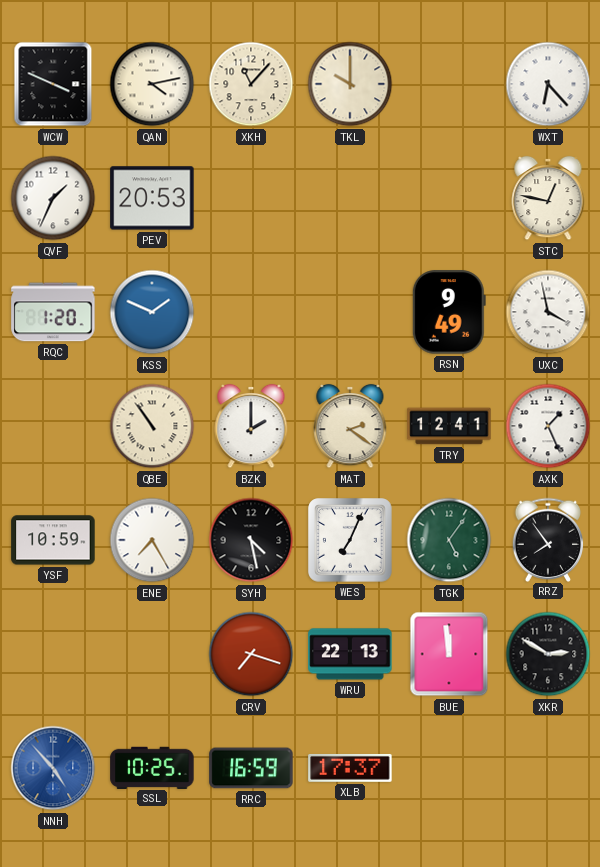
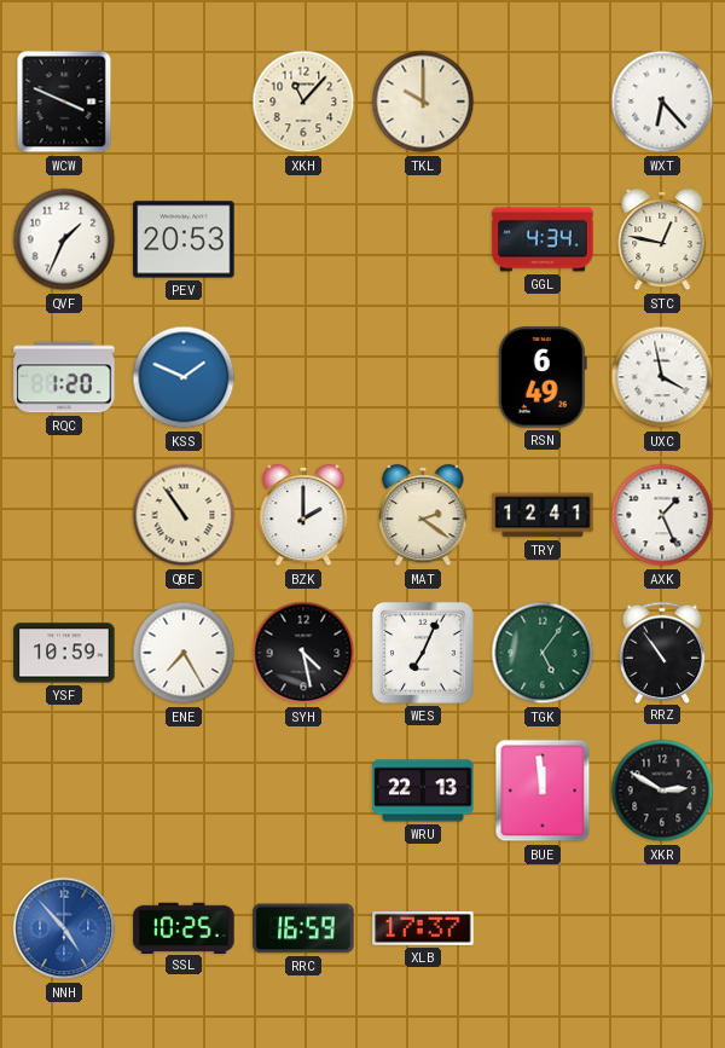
QAN: 4:13 -> none
GGL: none -> 4:34
RSN: 9:49 -> 6:49
RRZ: 7:54 -> 10:54
CRV: 7:18 -> none
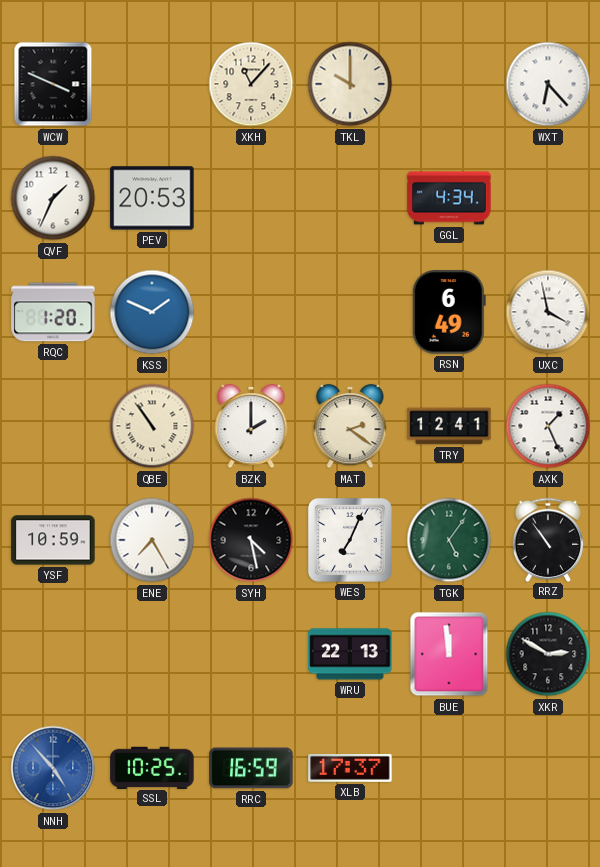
STC: 12:47 -> none
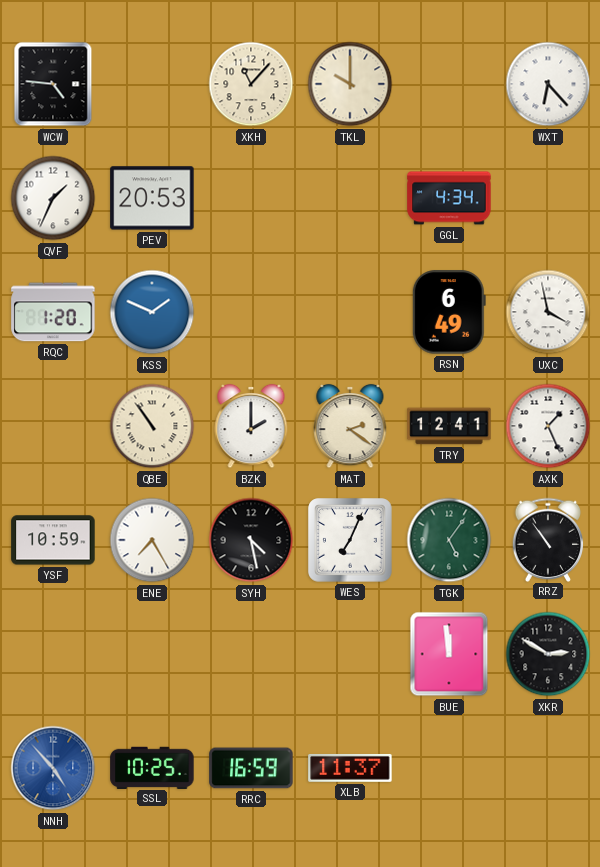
WCW: 3:49 -> 4:46
WRU: 22:13 -> none
XLB: 17:37 -> 11:37
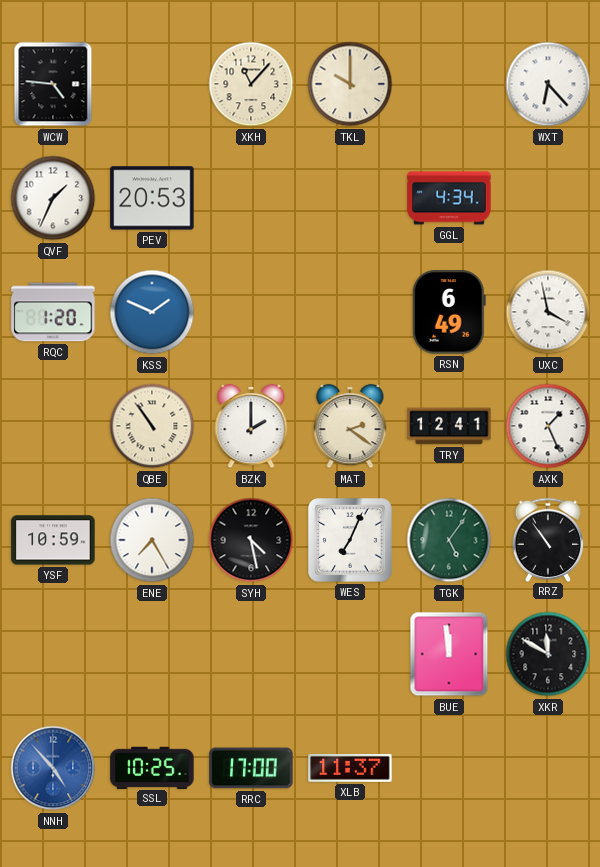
XKR: 2:50 -> 11:50
RRC: 16:59 -> 17:00
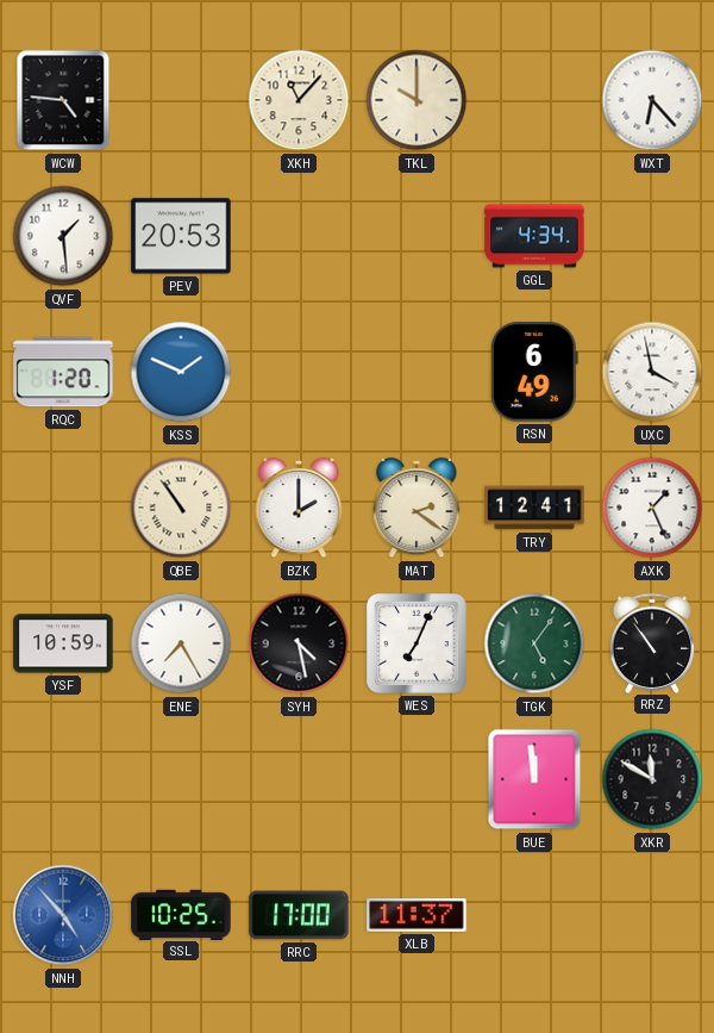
QVF: 1:34 -> 1:29
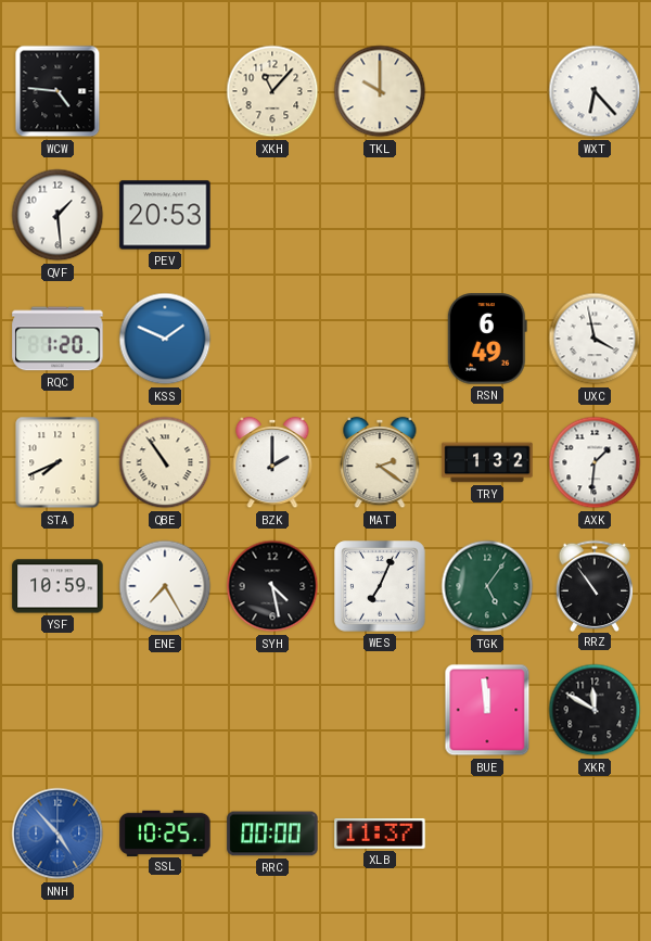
GGL: 4:34 -> none
STA: none -> 7:41
TRY: 12:41 -> 1:32
AXK: 1:26 -> 1:31
RRC: 17:00 -> 00:00
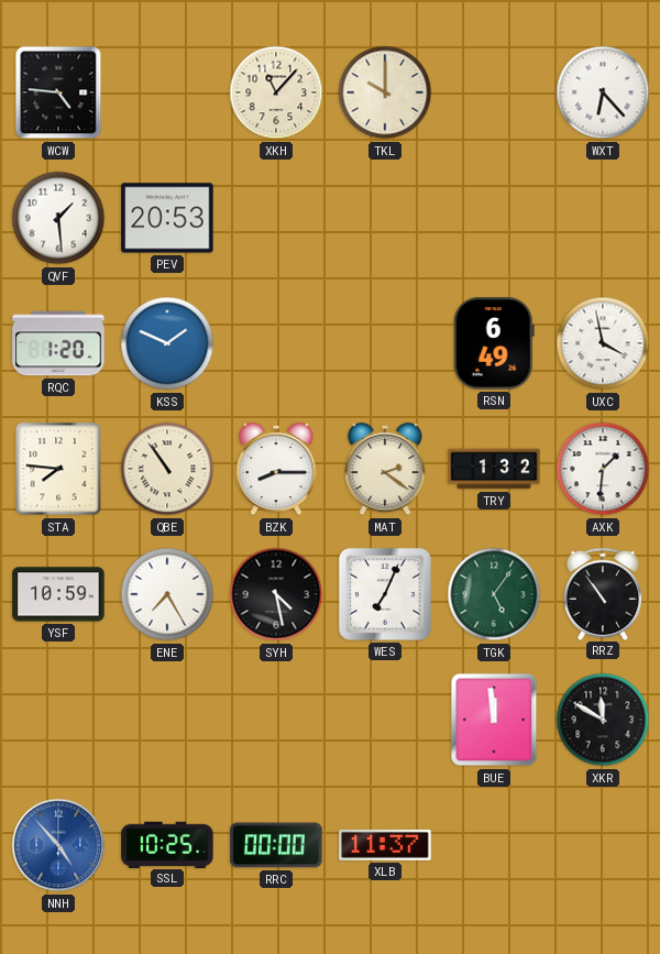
STA: 7:41 -> 7:46
BZK: 2:00 -> 8:15
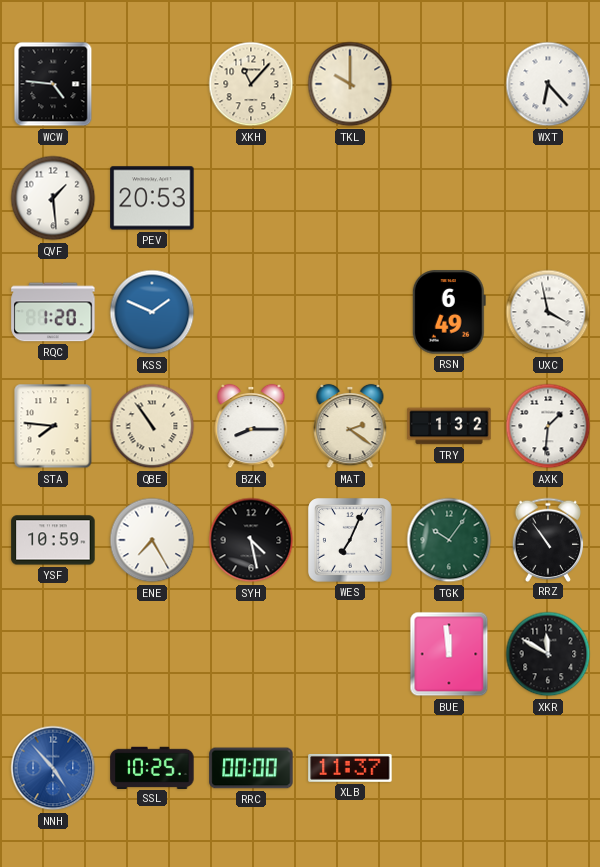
TGK: 5:06 -> 10:06
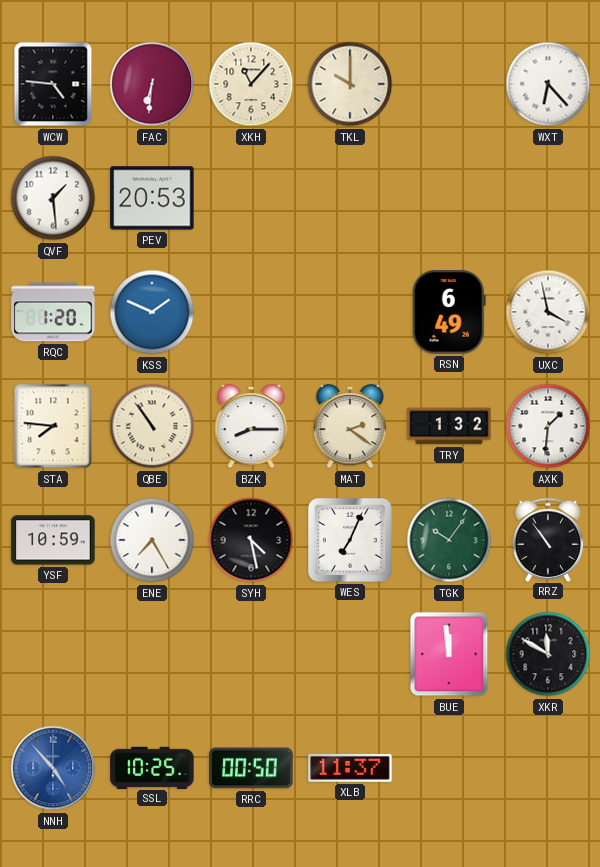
FAC: none -> 6:31
RRC: 00:00 -> 00:50
